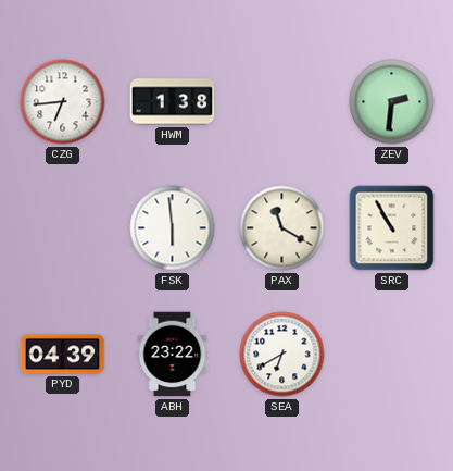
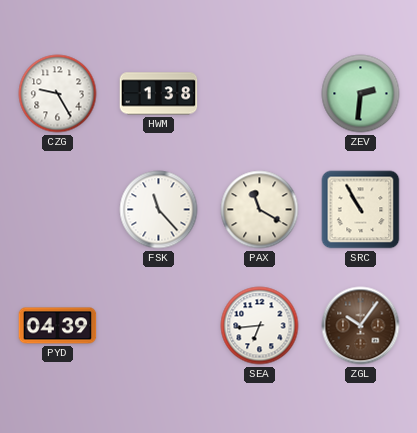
CZG: 6:44 -> 9:25
FSK: 5:59 -> 11:23
ABH: 23:22 -> none
SEA: 6:40 -> 6:44
ZGL: none -> 10:06
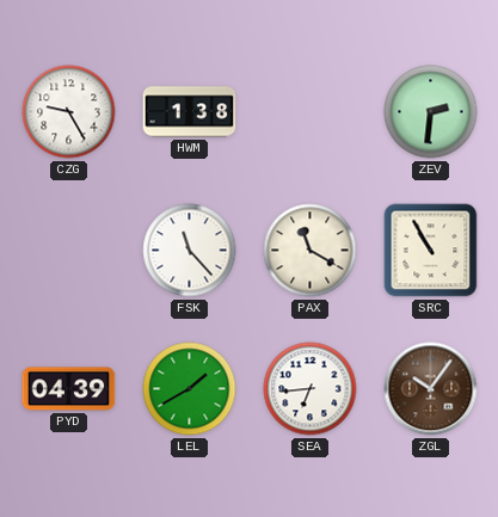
LEL: none -> 1:40
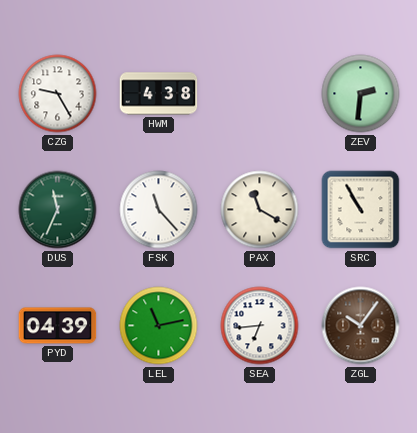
HWM: 1:38 -> 4:38
DUS: none -> 11:34
LEL: 1:40 -> 11:13
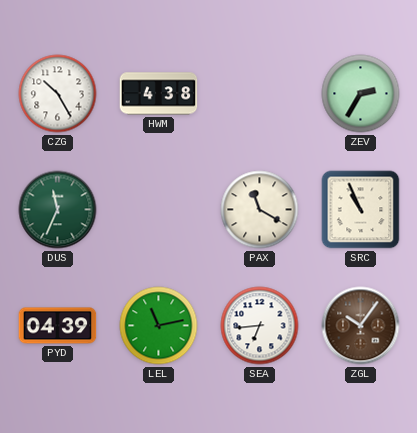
CZG: 9:25 -> 10:25
ZEV: 2:31 -> 2:35
FSK: 11:23 -> none
SRC: 10:55 -> 10:56
